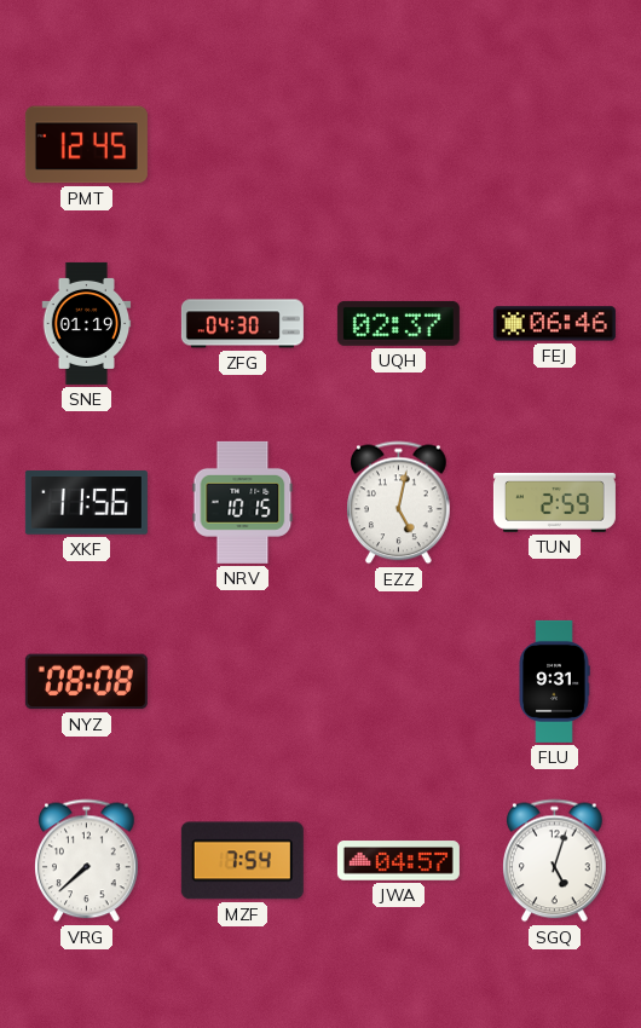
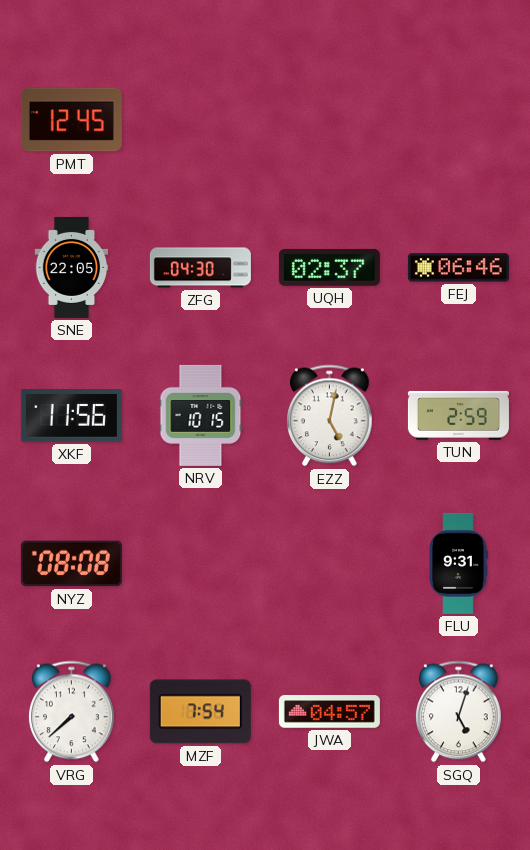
SNE: 01:19 -> 22:05
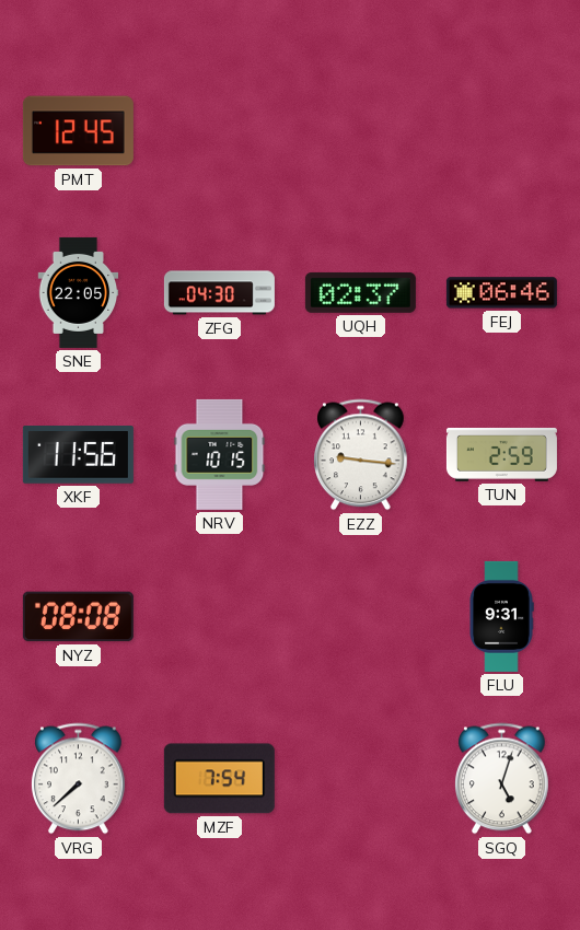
EZZ: 5:02 -> 9:16
JWA: 04:57 -> none
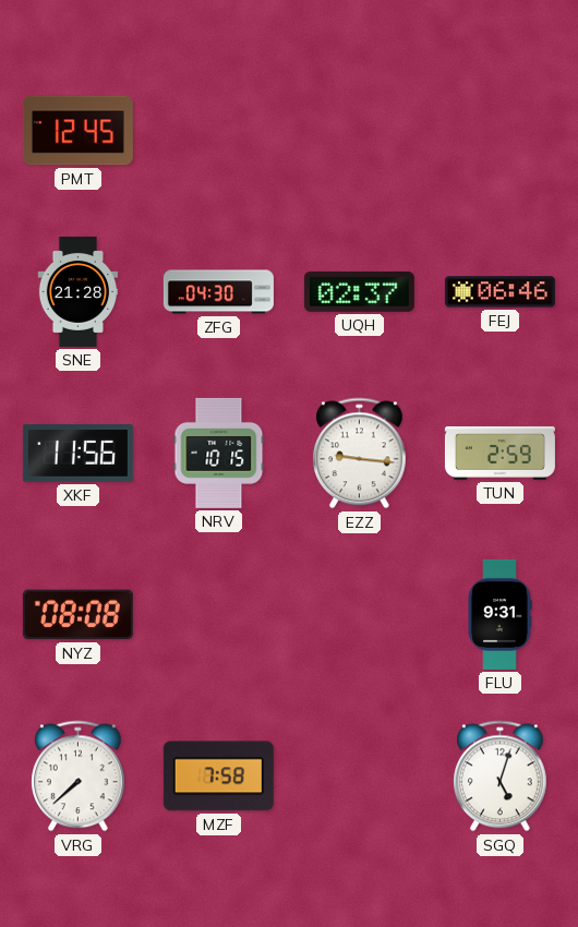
SNE: 22:05 -> 21:28
MZF: 7:54 -> 7:58
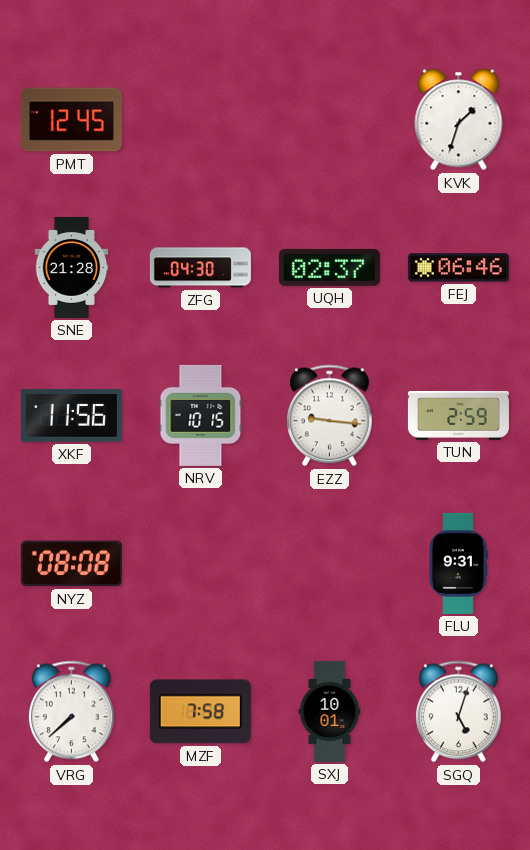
KVK: none -> 1:33
SXJ: none -> 10:01
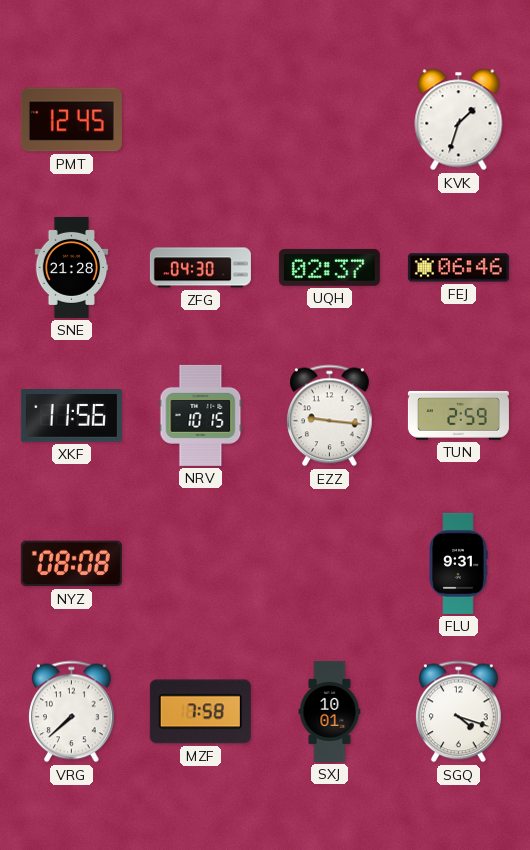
SGQ: 5:03 -> 4:18
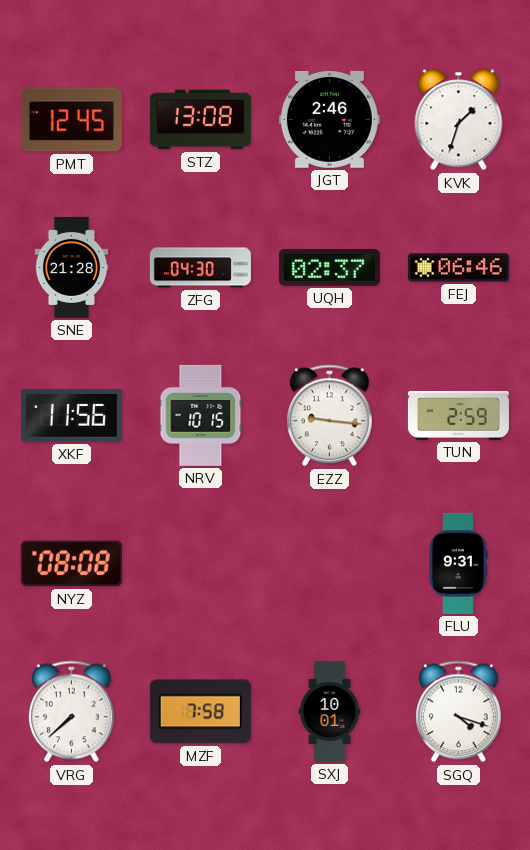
STZ: none -> 13:08
JGT: none -> 2:46
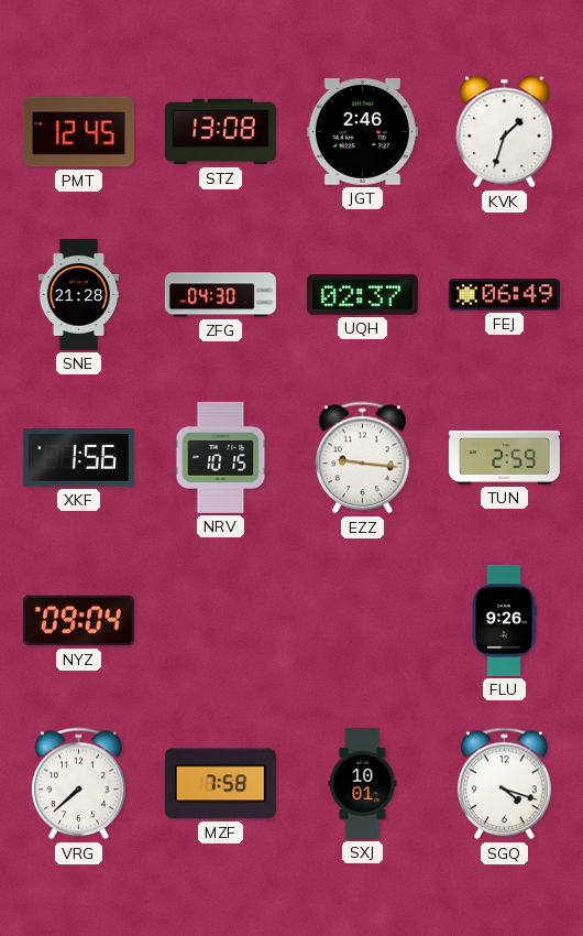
FEJ: 06:46 -> 06:49
XKF: 11:56 -> 1:56
NYZ: 08:08 -> 09:04
FLU: 9:31 -> 9:26
